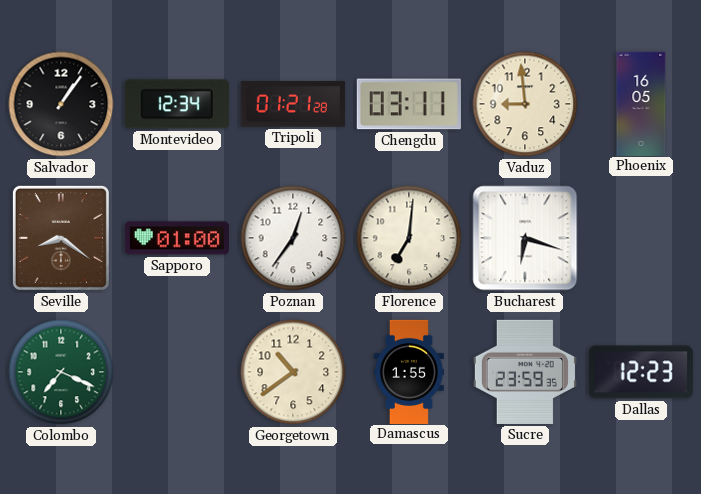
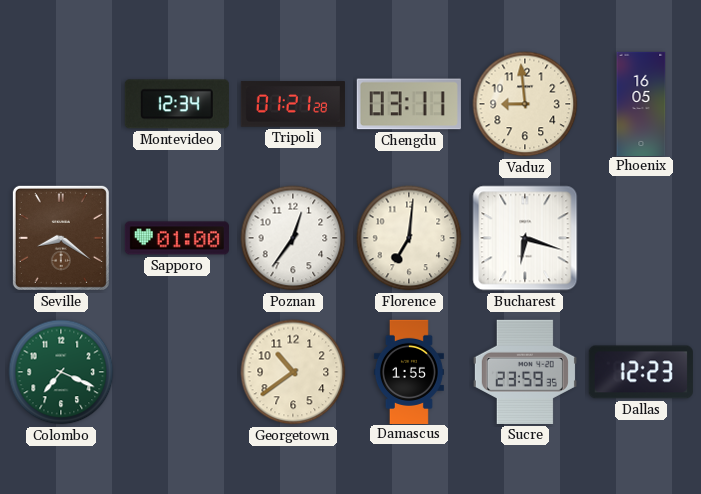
Salvador: 1:06 -> none
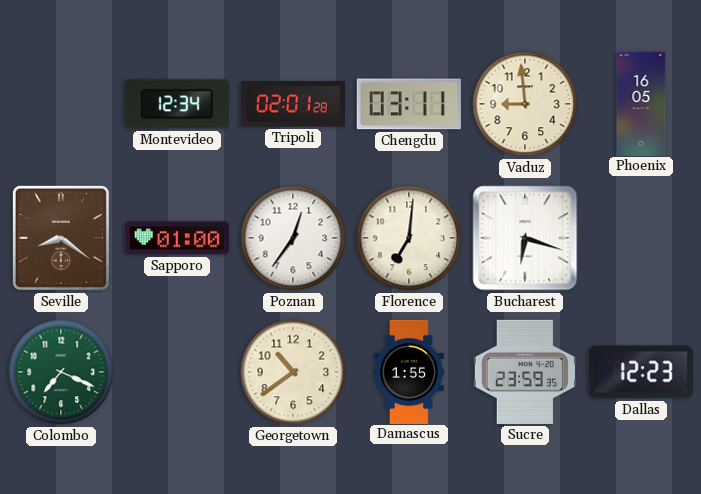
Tripoli: 01:21 -> 02:01
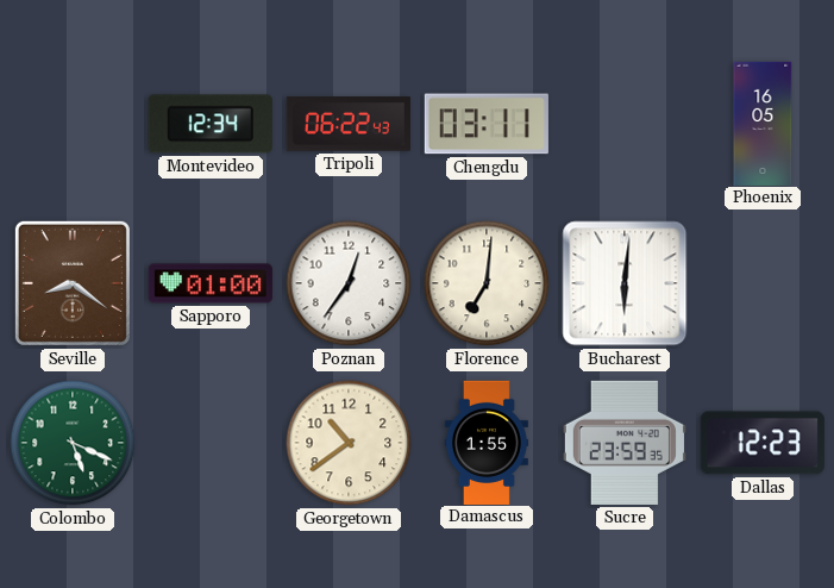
Tripoli: 02:01 -> 06:22
Vaduz: 8:59 -> none
Bucharest: 6:18 -> 6:01
Colombo: 7:19 -> 5:19
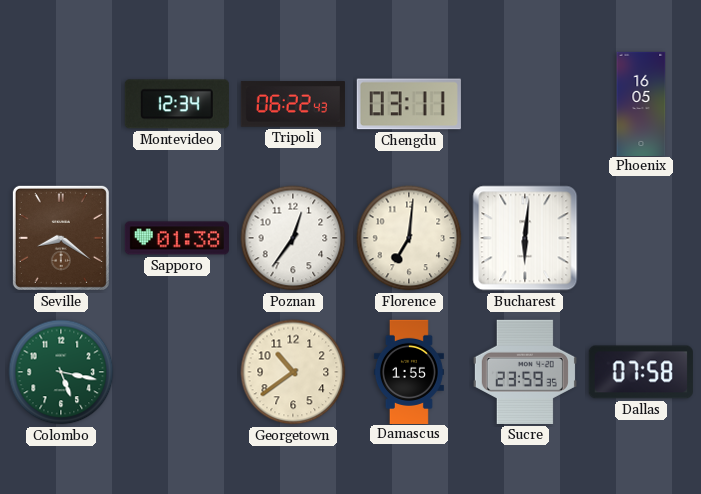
Sapporo: 01:00 -> 01:38
Colombo: 5:19 -> 5:17
Dallas: 12:23 -> 07:58
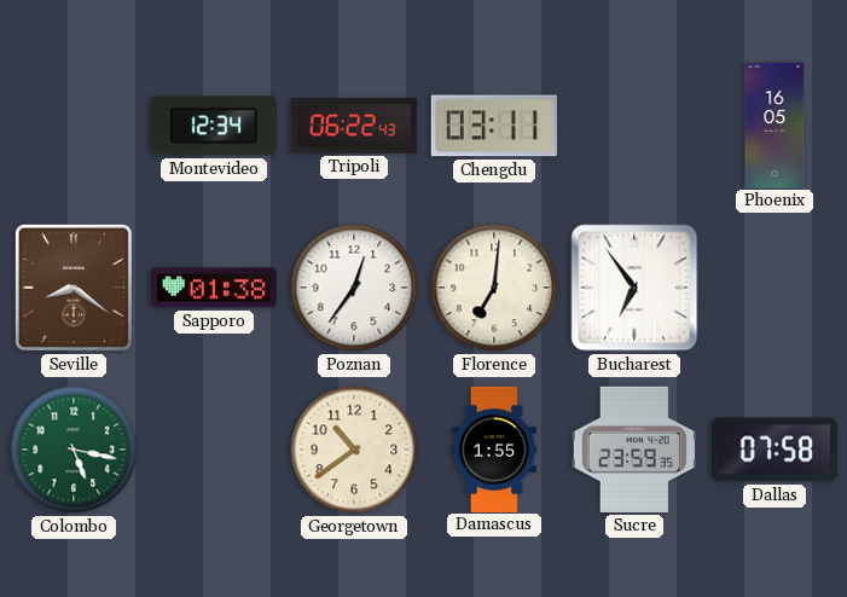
Bucharest: 6:01 -> 6:54
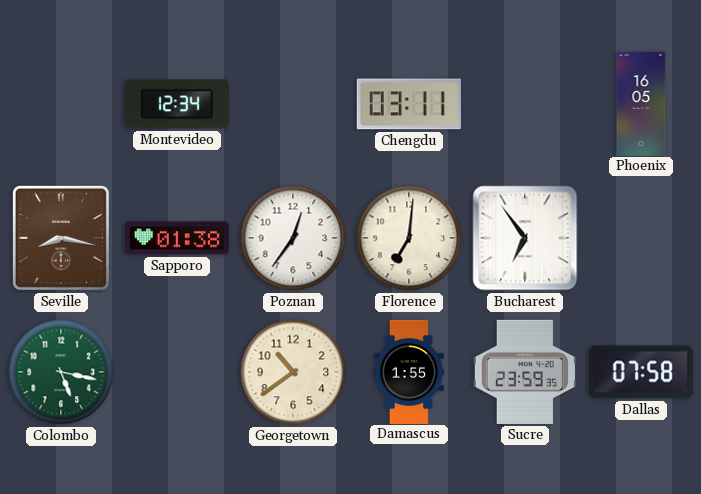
Tripoli: 06:22 -> none
Seville: 8:21 -> 8:17
